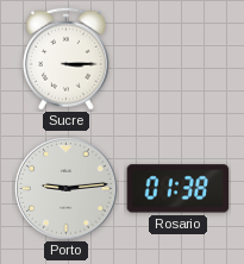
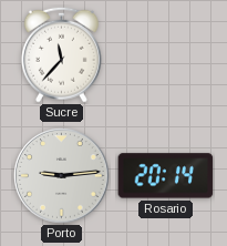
Sucre: 3:15 -> 11:37
Rosario: 01:38 -> 20:14
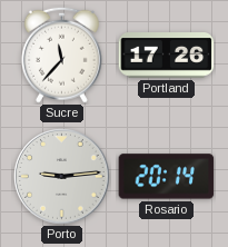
Portland: none -> 17:26
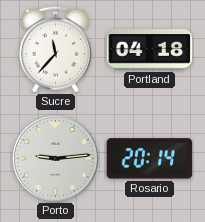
Portland: 17:26 -> 04:18
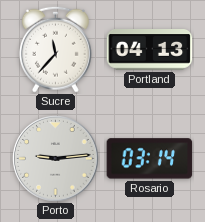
Portland: 04:18 -> 04:13
Rosario: 20:14 -> 03:14
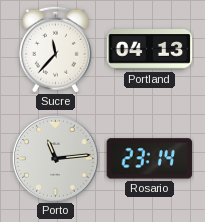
Porto: 9:14 -> 11:14
Rosario: 03:14 -> 23:14
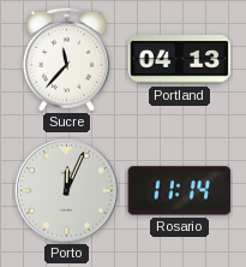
Porto: 11:14 -> 12:04
Rosario: 23:14 -> 11:14
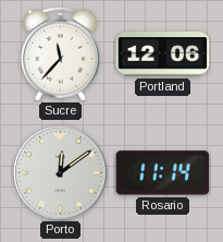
Portland: 04:13 -> 12:06
Porto: 12:04 -> 12:09
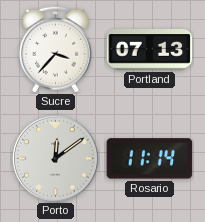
Sucre: 11:37 -> 3:37
Portland: 12:06 -> 07:13
